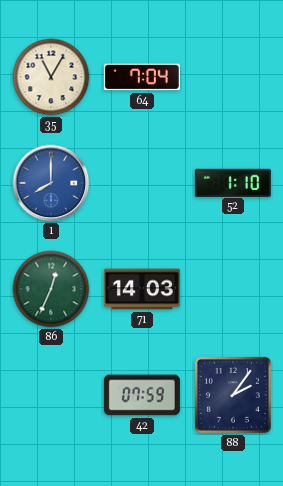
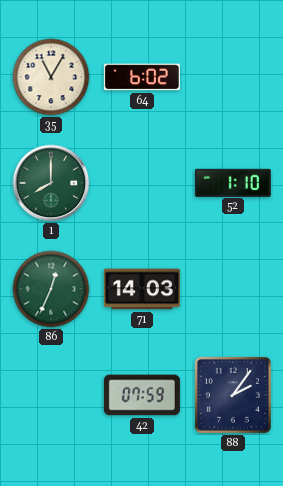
64: 7:04 -> 6:02
1 dial: blue -> green
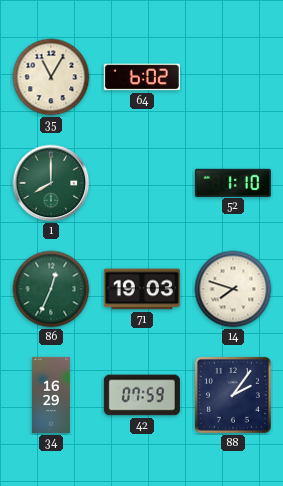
71: 14:03 -> 19:03
14: none -> 7:48
34: none -> 16:29
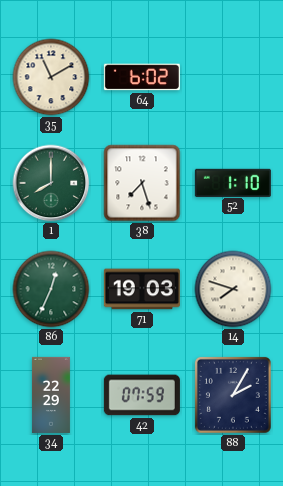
35: 11:05 -> 11:10
38: none -> 7:27
34: 16:29 -> 22:29
88: 2:06 -> 2:05
